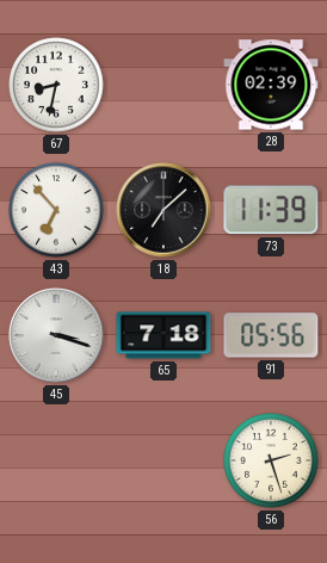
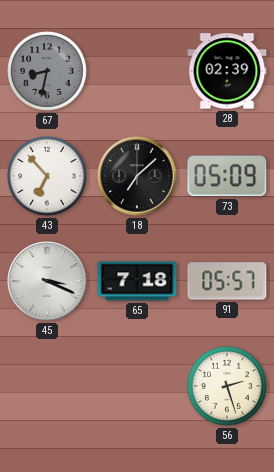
67 dial: white -> grey
73: 11:39 -> 05:09
45: 3:18 -> 3:19
91: 05:56 -> 05:57
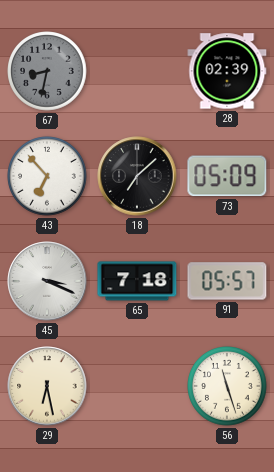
29: none -> 6:28
56: 2:27 -> 11:27
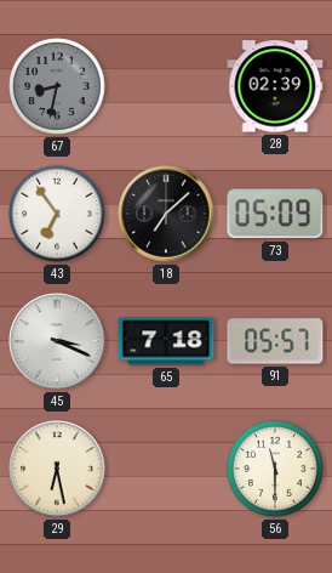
43: 6:53 -> 6:54
56: 11:27 -> 11:30
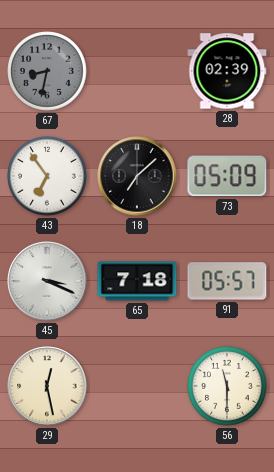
29: 6:28 -> 12:28
